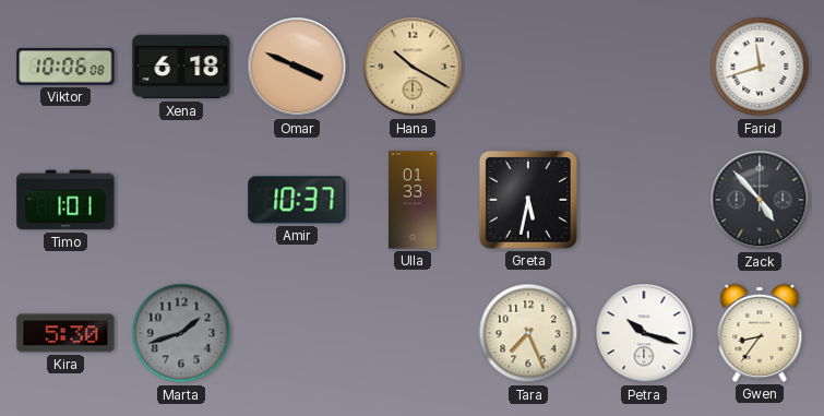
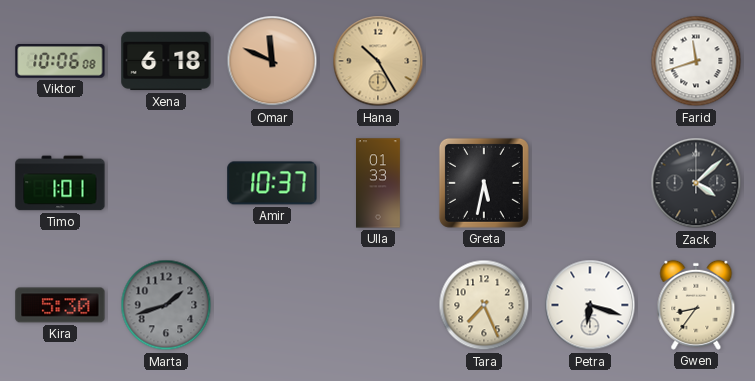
Omar: 3:49 -> 11:49
Hana: 10:20 -> 10:25
Zack: 4:53 -> 4:08
Petra: 10:18 -> 6:18
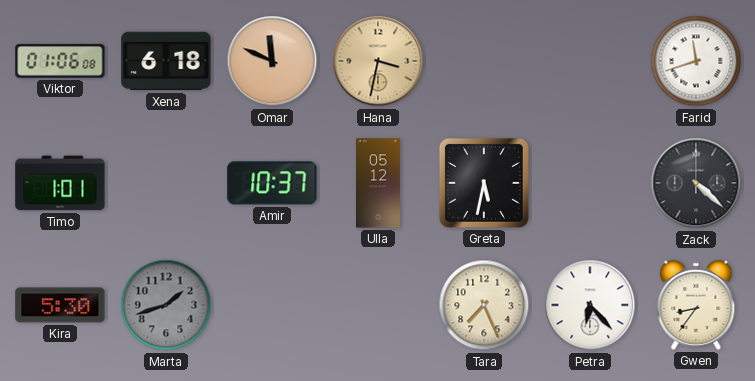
Viktor: 10:06 -> 01:06
Hana: 10:25 -> 3:32
Ulla: 01:33 -> 05:12
Zack: 4:08 -> 4:22
Petra: 6:18 -> 6:23
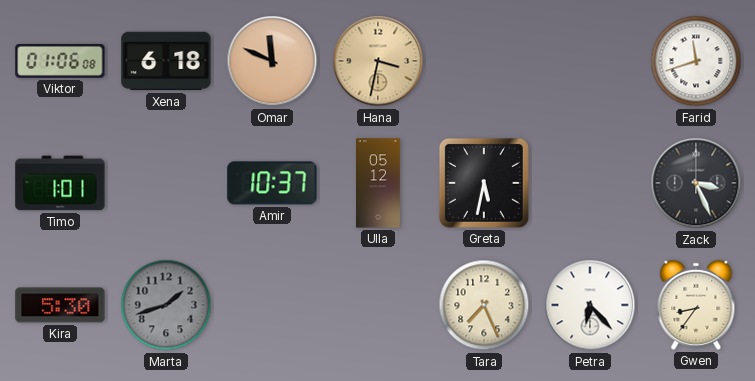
Zack: 4:22 -> 3:26
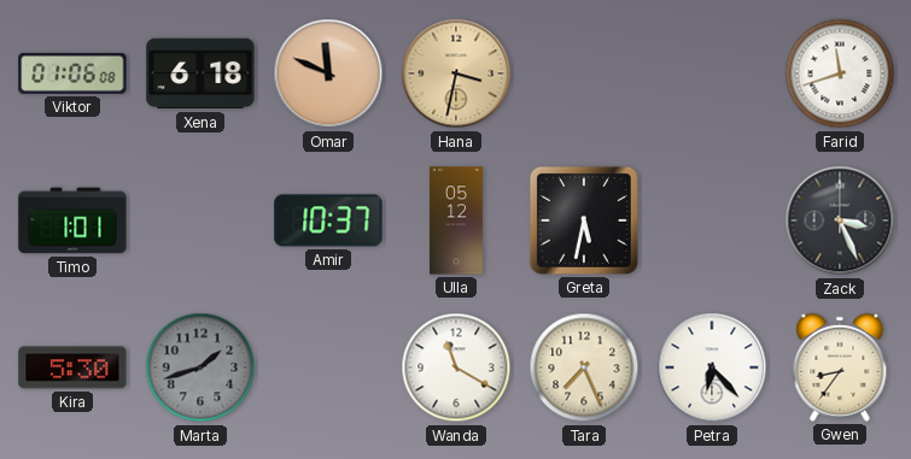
Wanda: none -> 11:20
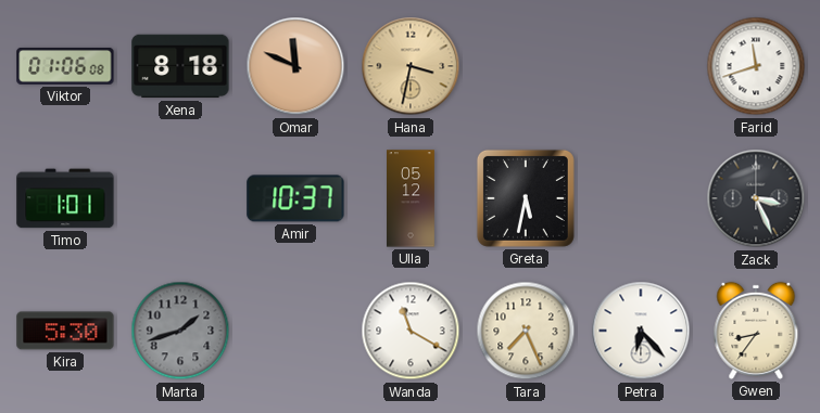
Xena: 6:18 -> 8:18
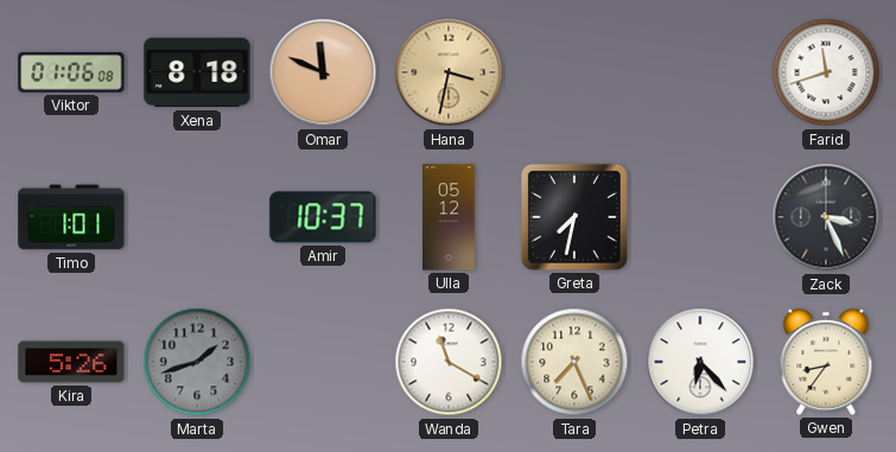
Greta: 5:32 -> 7:32
Kira: 5:30 -> 5:26
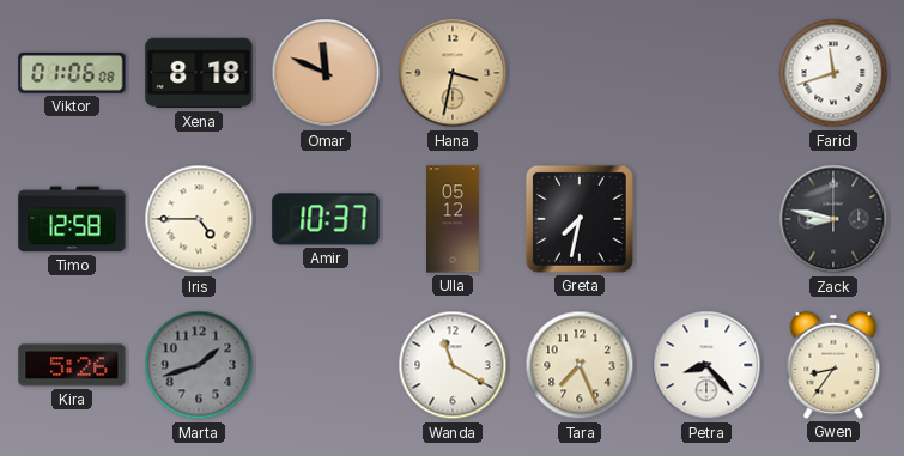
Timo: 1:01 -> 12:58
Iris: none -> 4:45
Zack: 3:26 -> 8:47
Petra: 6:23 -> 8:23
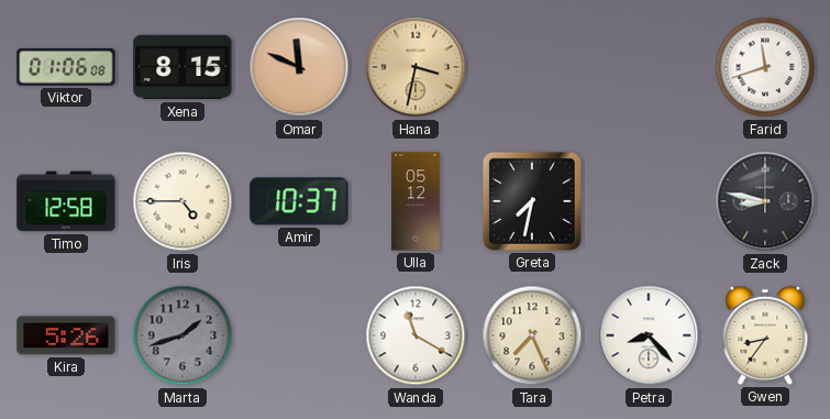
Xena: 8:18 -> 8:15
